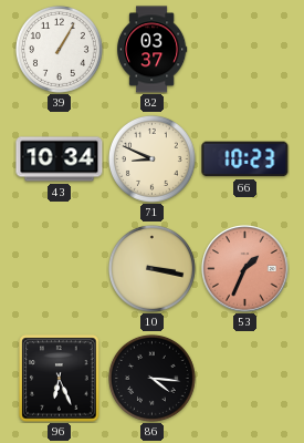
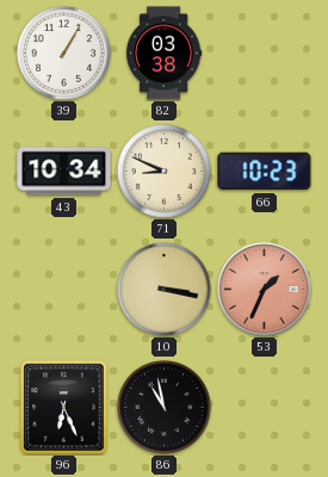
82: 03:37 -> 03:38
86: 4:16 -> 10:58
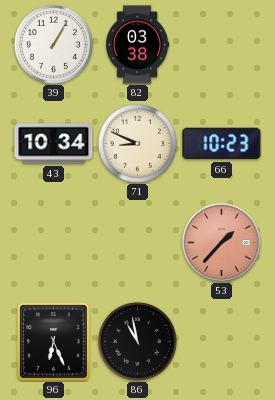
10: 3:17 -> none
53: 1:34 -> 1:37
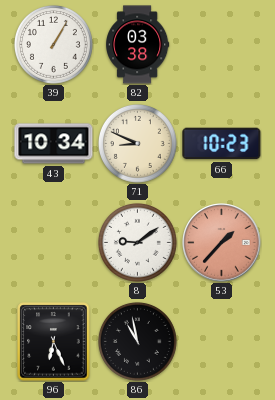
8: none -> 9:09
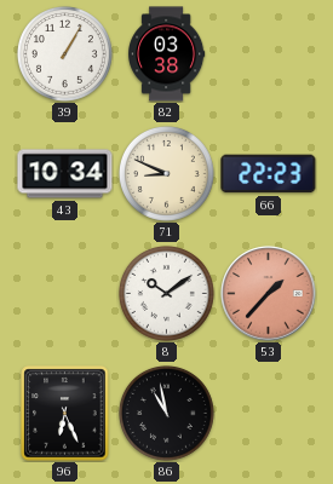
66: 10:23 -> 22:23
8: 9:09 -> 10:09
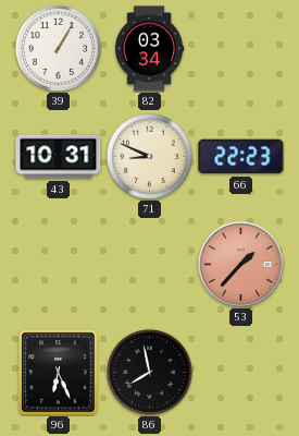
82: 03:38 -> 03:34
43: 10:34 -> 10:31
8: 10:09 -> none
86: 10:58 -> 7:58
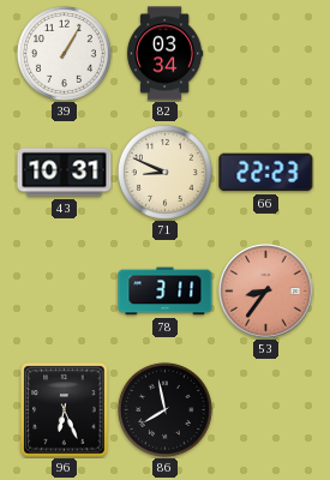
78: none -> 3:11
53: 1:37 -> 8:36
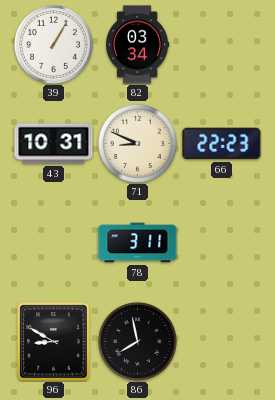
53: 8:36 -> none
96: 6:26 -> 8:50
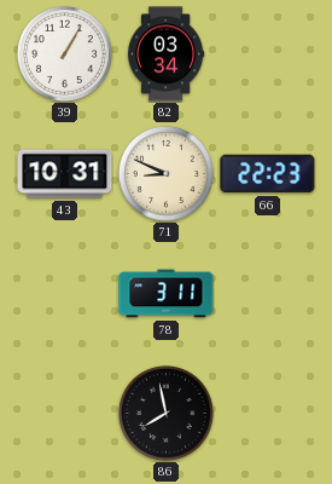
96: 8:50 -> none
